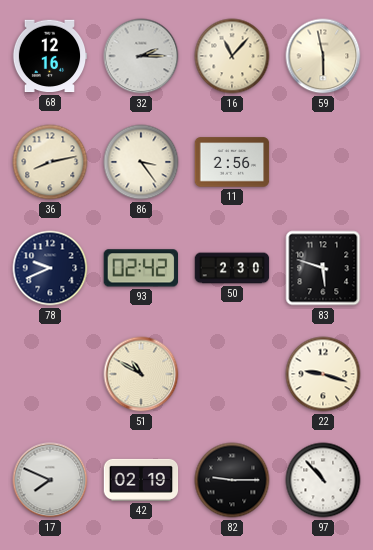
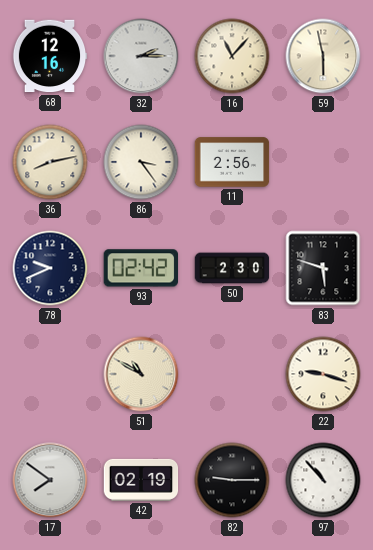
17: 7:49 -> 7:51
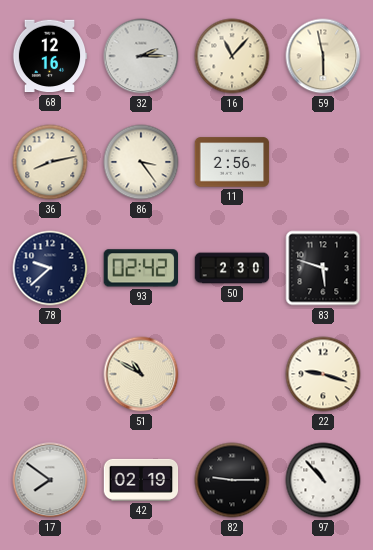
78: 9:41 -> 9:38
